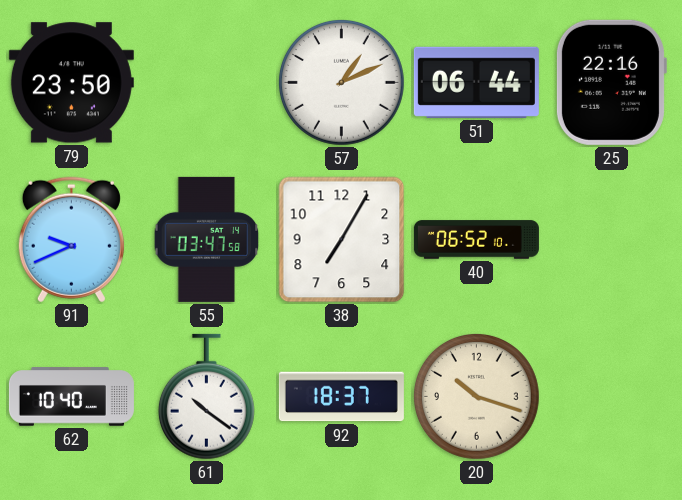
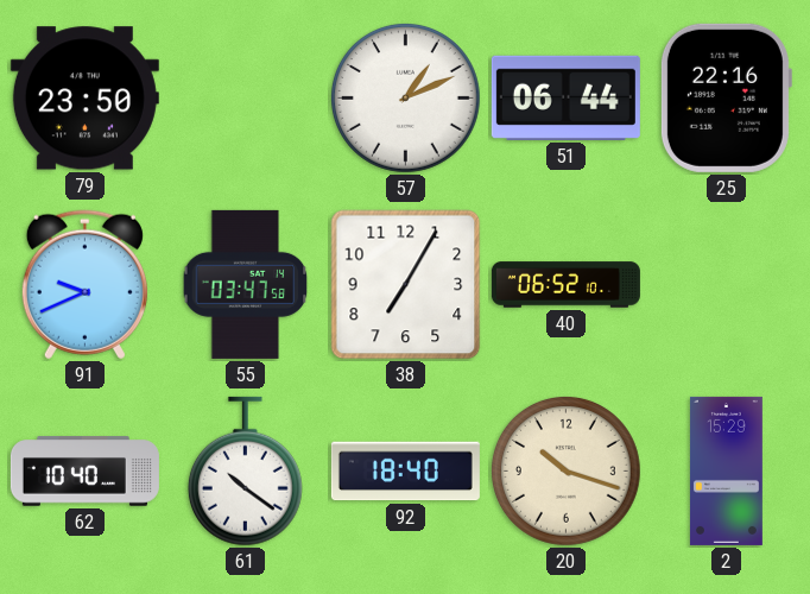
92: 18:37 -> 18:40
2: none -> 15:29
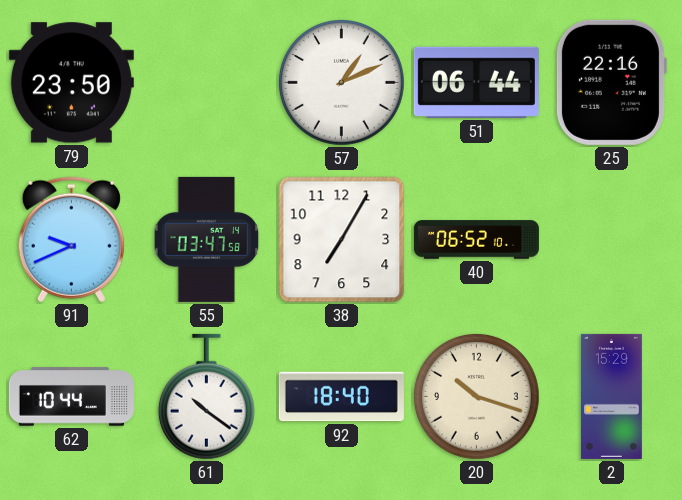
62: 10:40 -> 10:44
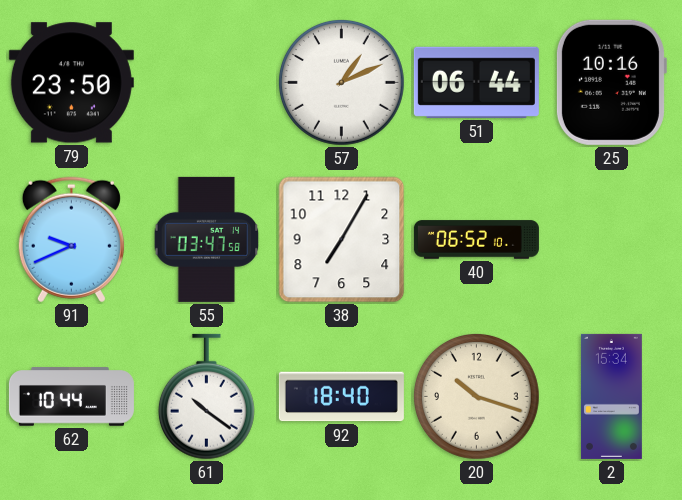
25: 22:16 -> 10:16
2: 15:29 -> 15:34
